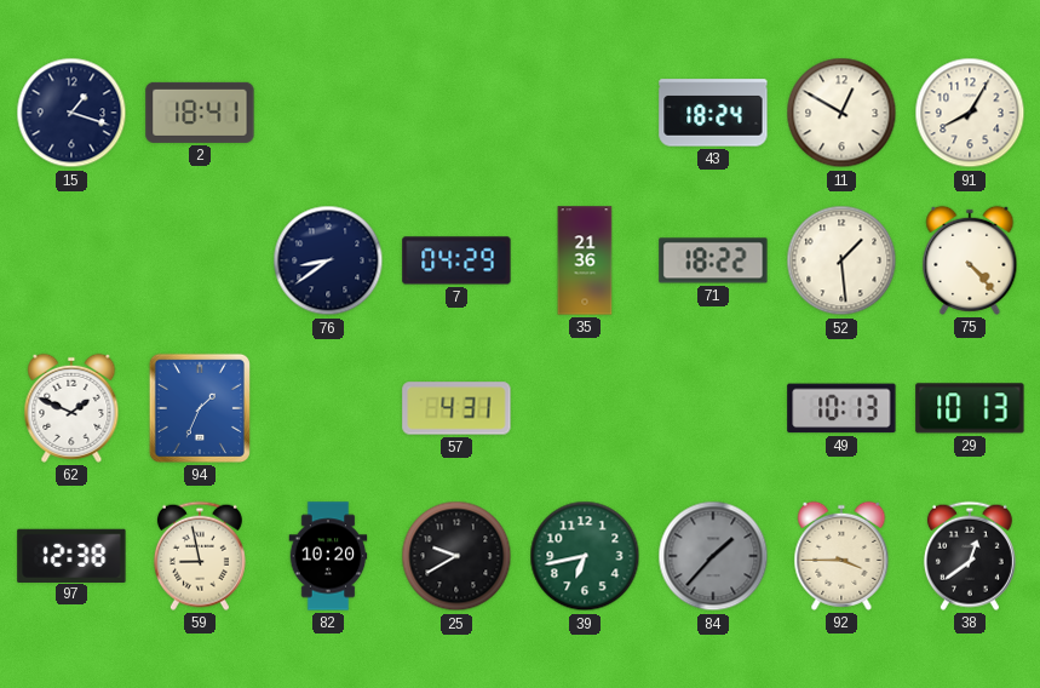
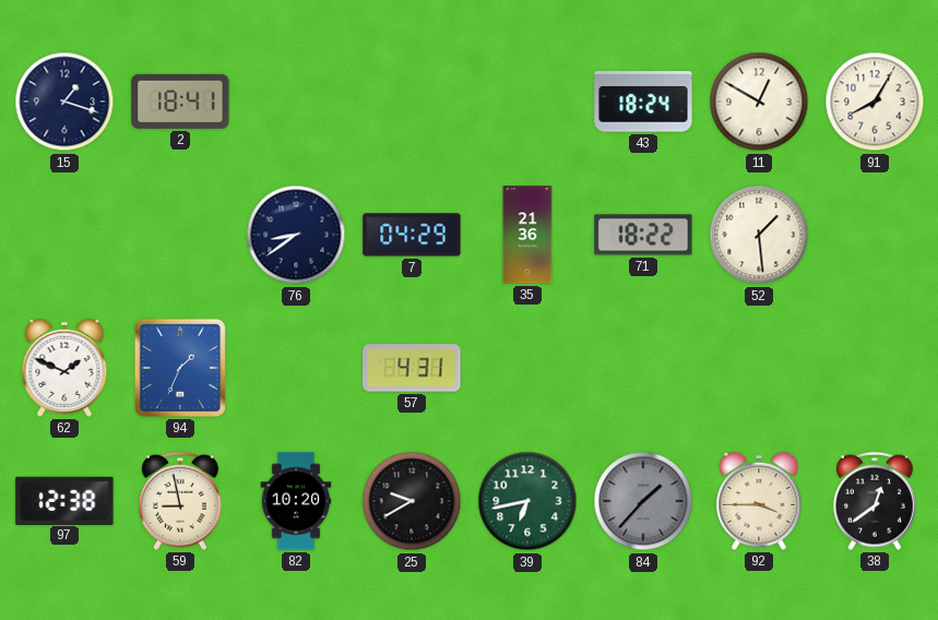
75: 4:23 -> none
49: 10:13 -> none
29: 10:13 -> none
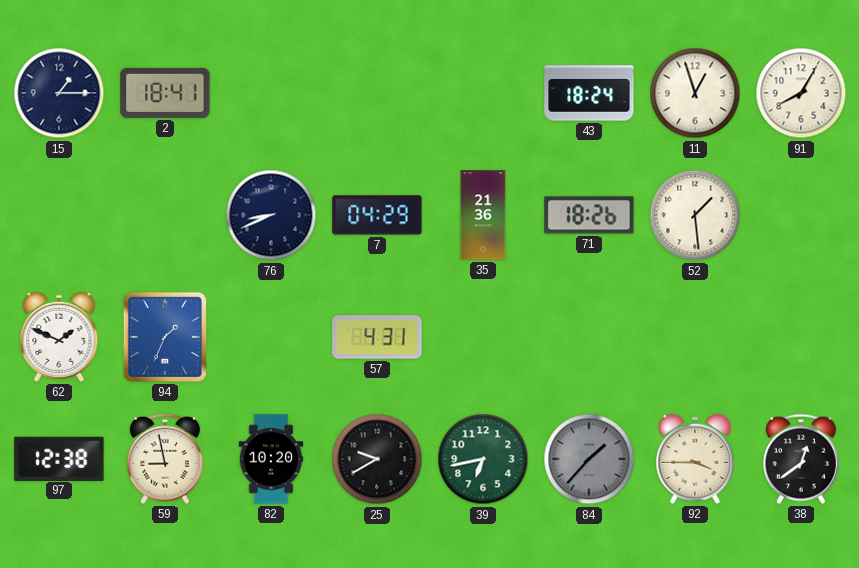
15: 1:18 -> 1:15
11: 12:50 -> 12:57
76: 8:39 -> 8:41
71: 18:22 -> 18:26
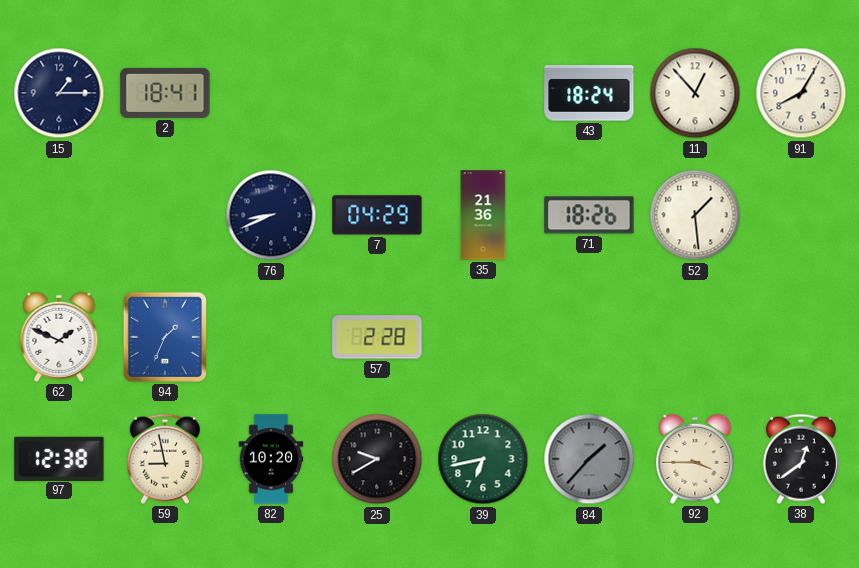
11: 12:57 -> 12:53
57: 4:31 -> 2:28
